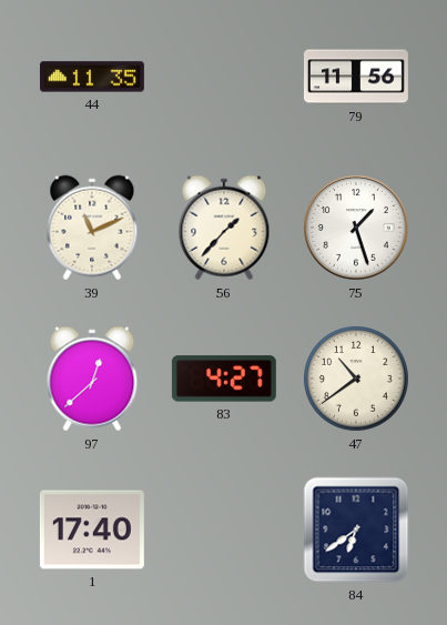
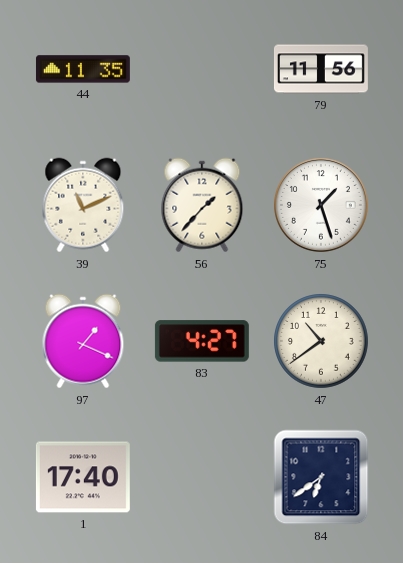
97: 12:38 -> 1:19
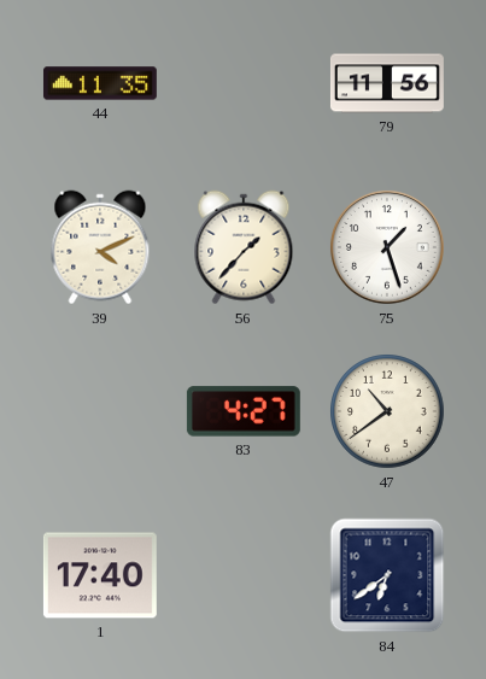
39: 11:11 -> 4:11
97: 1:19 -> none
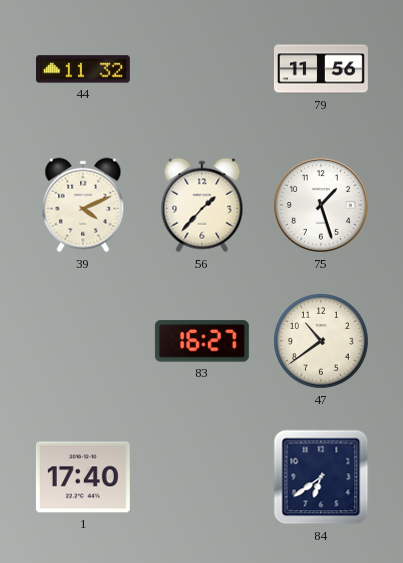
44: 11:35 -> 11:32
83: 4:27 -> 16:27
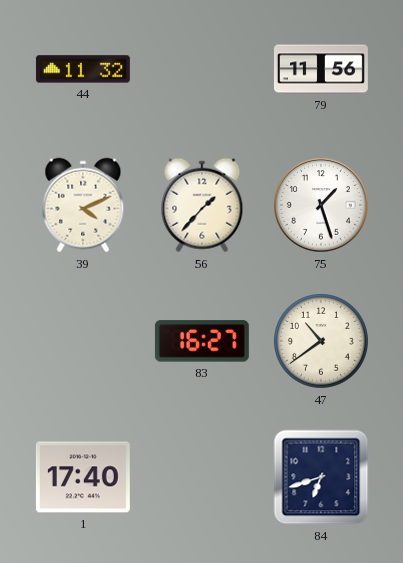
84: 6:39 -> 6:42
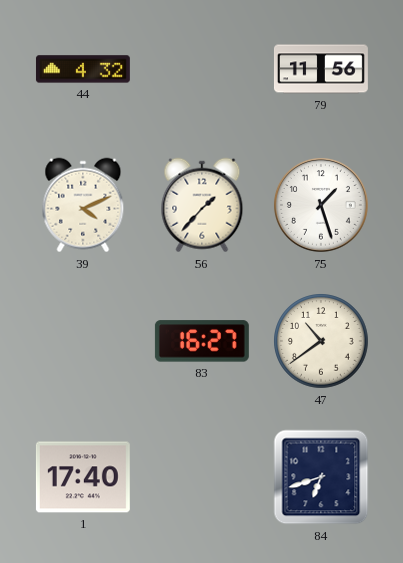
44: 11:32 -> 4:32
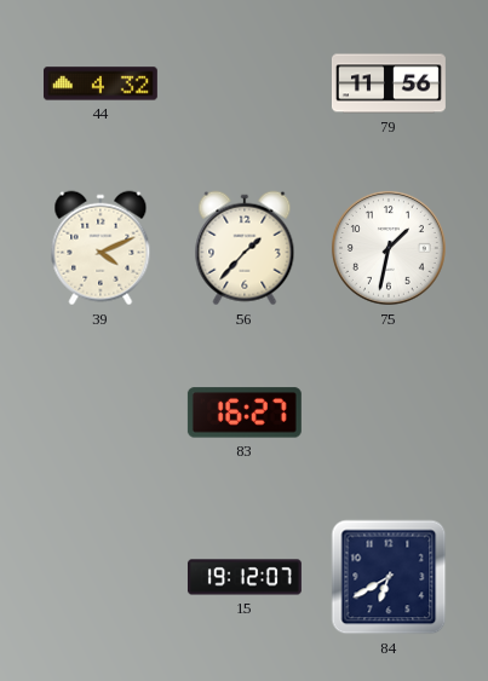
75: 1:27 -> 1:32
47: 10:39 -> none
1: 17:40 -> none
15: none -> 19:12
84: 6:42 -> 6:40
